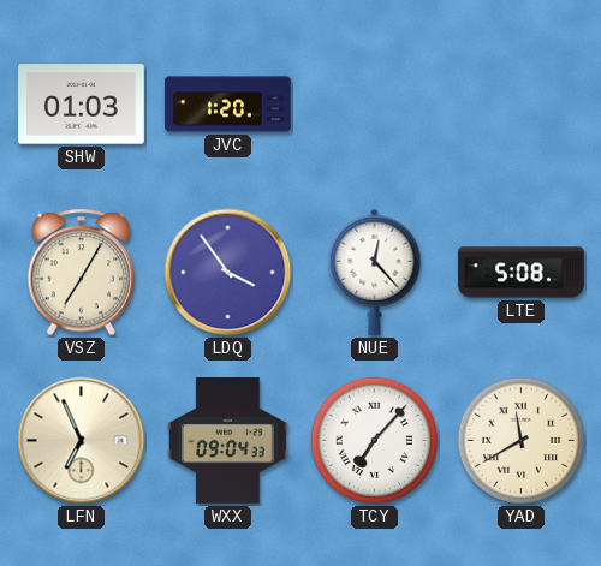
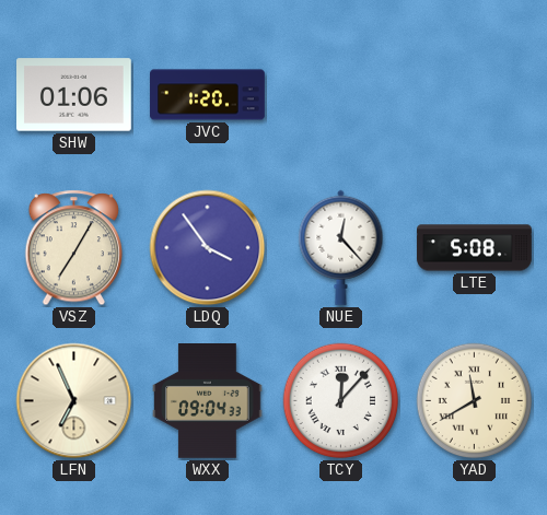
SHW: 01:03 -> 01:06
TCY: 7:07 -> 12:07
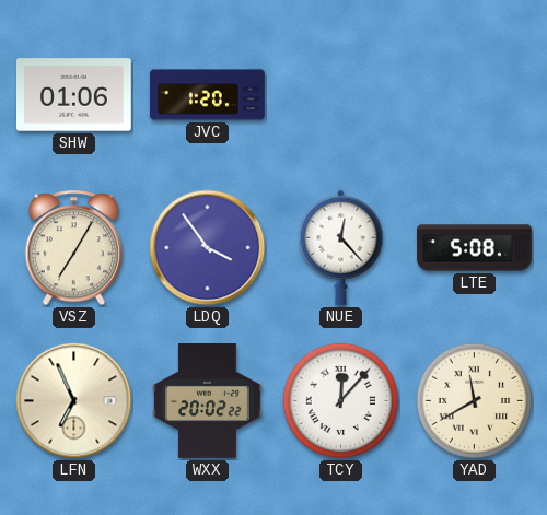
WXX: 09:04 -> 20:02
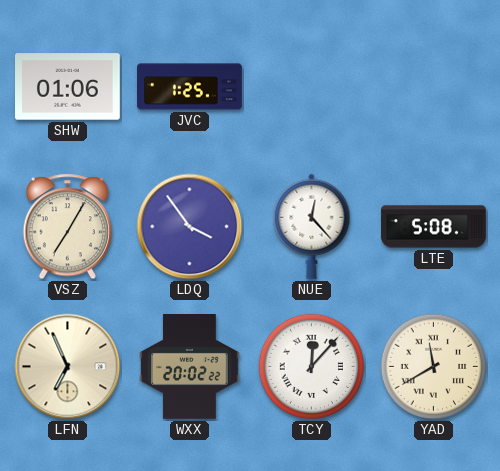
JVC: 1:20 -> 1:25
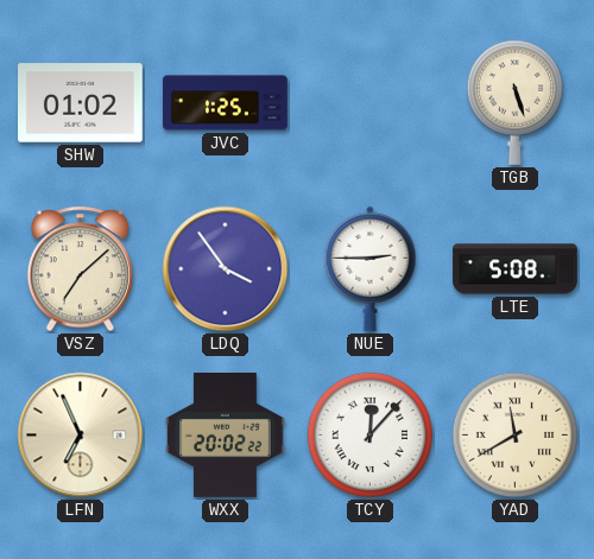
SHW: 01:06 -> 01:02
TGB: none -> 5:27
VSZ: 7:05 -> 7:08
NUE: 12:23 -> 2:45
